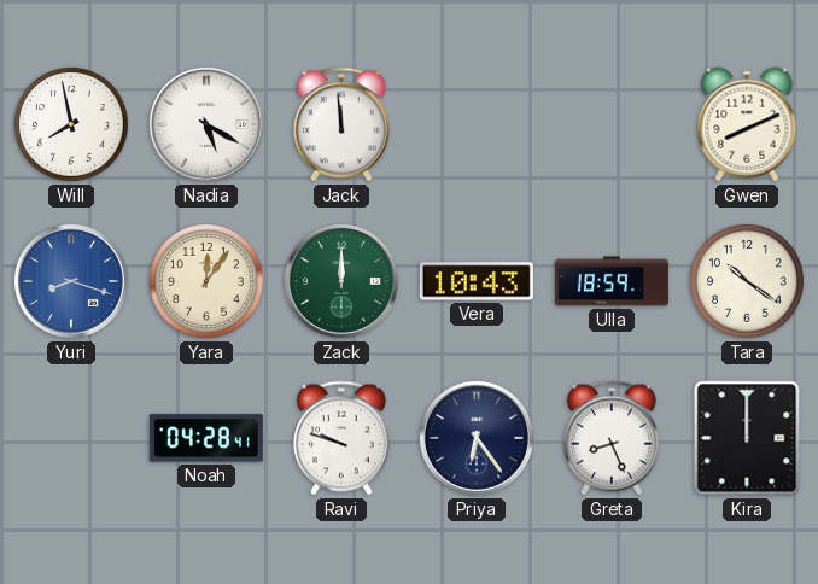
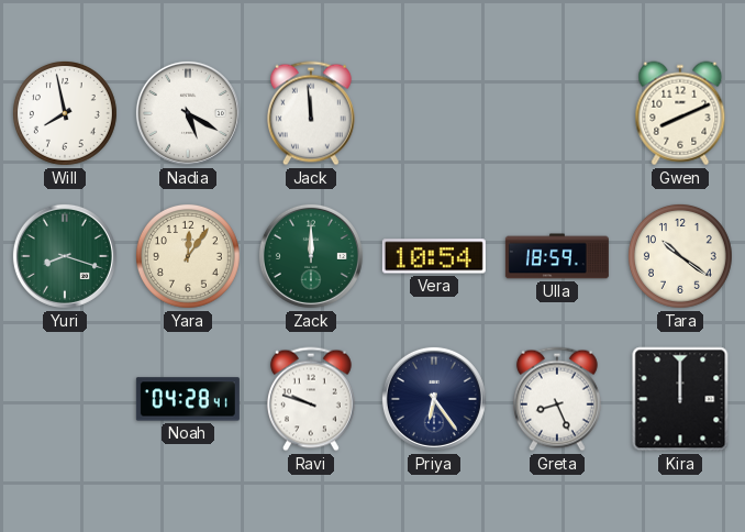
Yuri dial: blue -> green
Vera: 10:43 -> 10:54
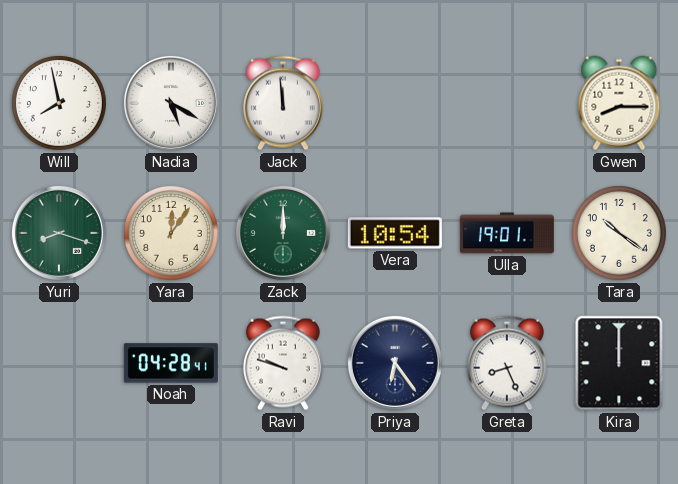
Gwen: 8:11 -> 8:15
Ulla: 18:59 -> 19:01
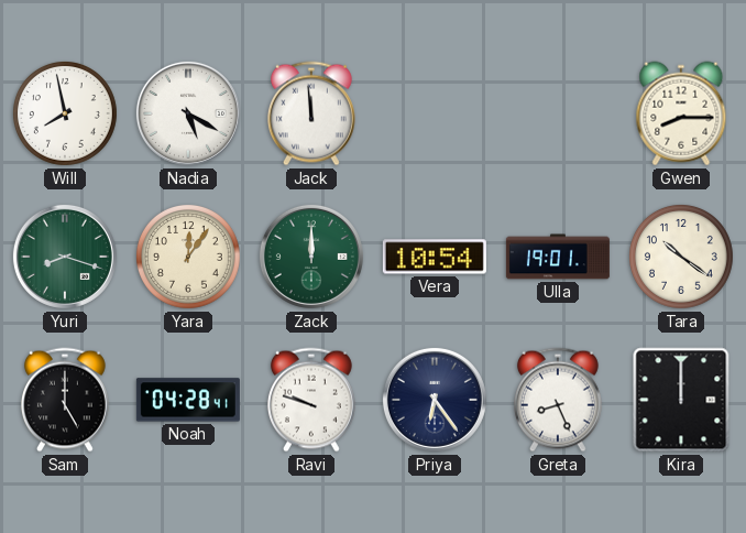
Sam: none -> 5:00
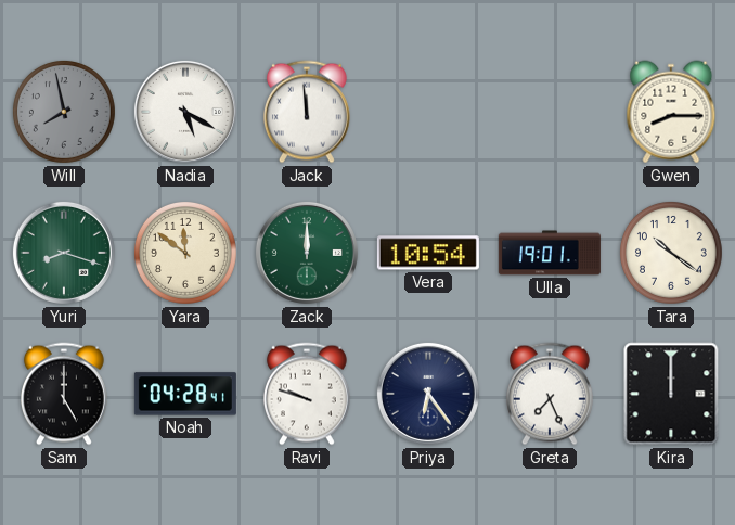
Will dial: white -> grey
Yara: 12:06 -> 11:51
Greta: 8:26 -> 7:26
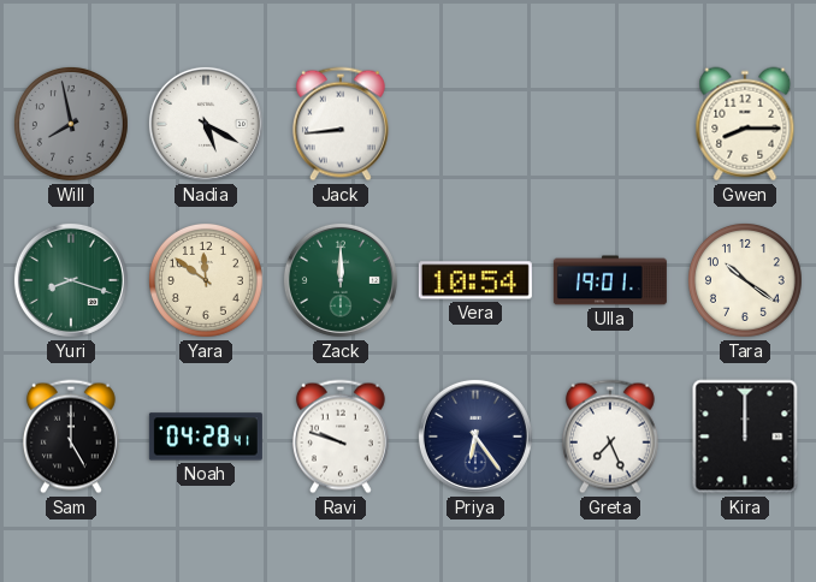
Jack: 11:59 -> 8:44
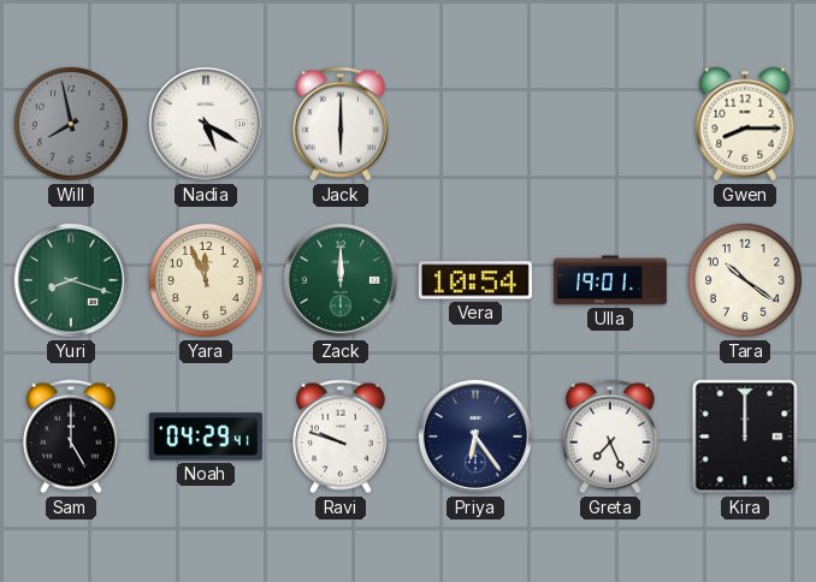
Jack: 8:44 -> 6:00
Yara: 11:51 -> 11:56
Noah: 04:28 -> 04:29
